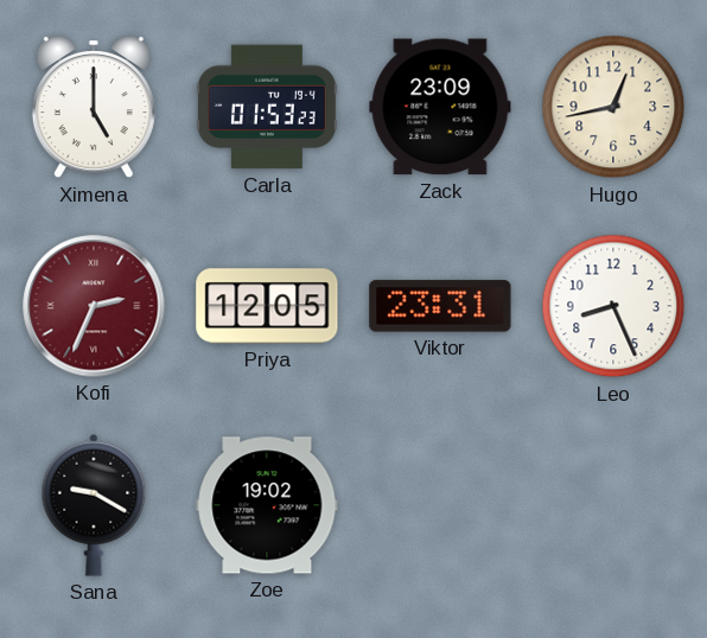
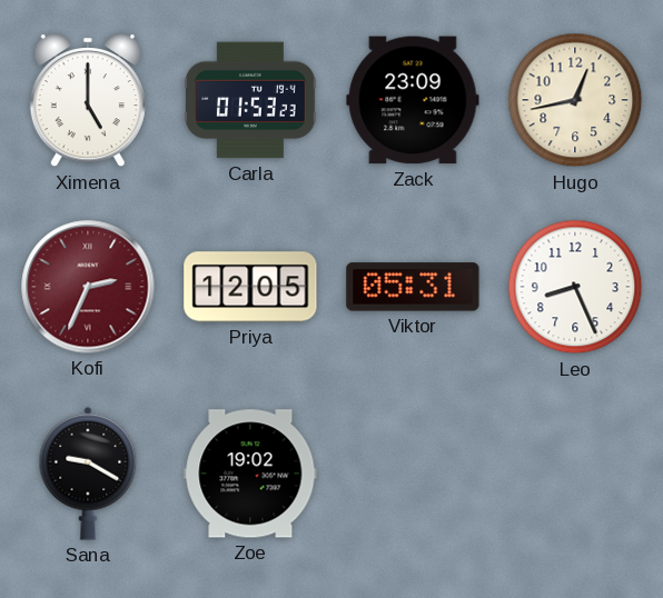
Viktor: 23:31 -> 05:31
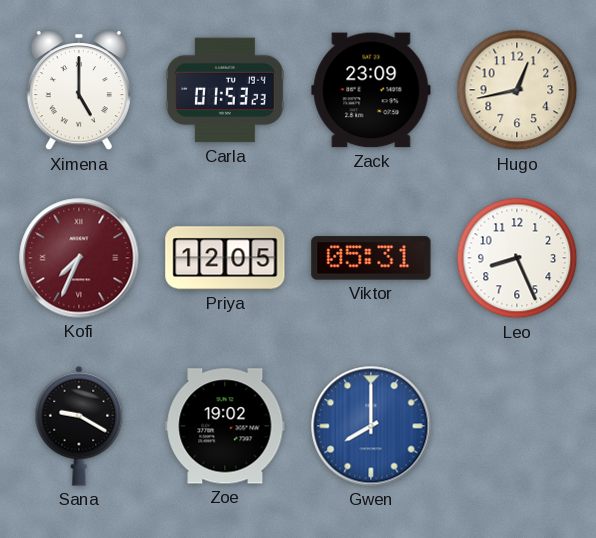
Kofi: 2:34 -> 7:34
Gwen: none -> 8:00
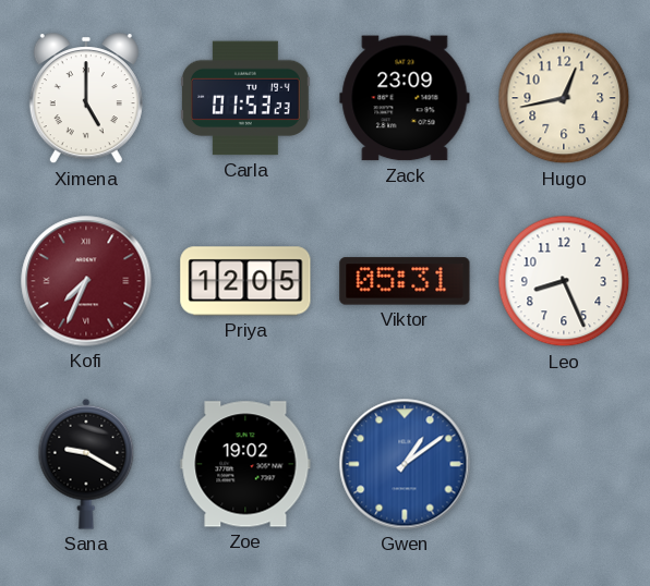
Gwen: 8:00 -> 1:09
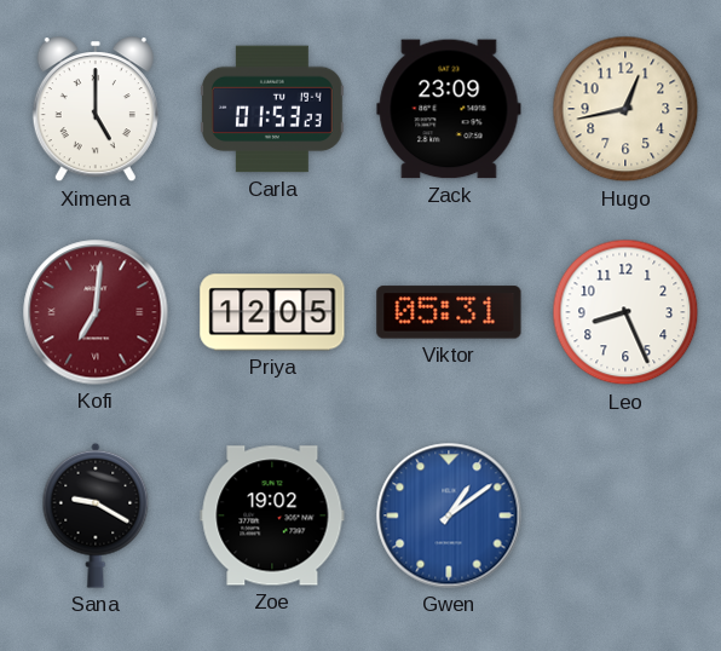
Kofi: 7:34 -> 7:01
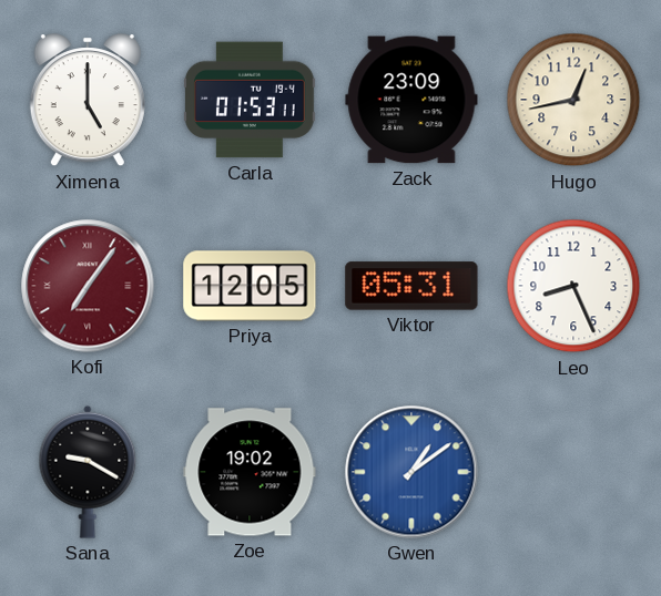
Carla: 01:53:23 -> 01:53:11
Kofi: 7:01 -> 7:06
